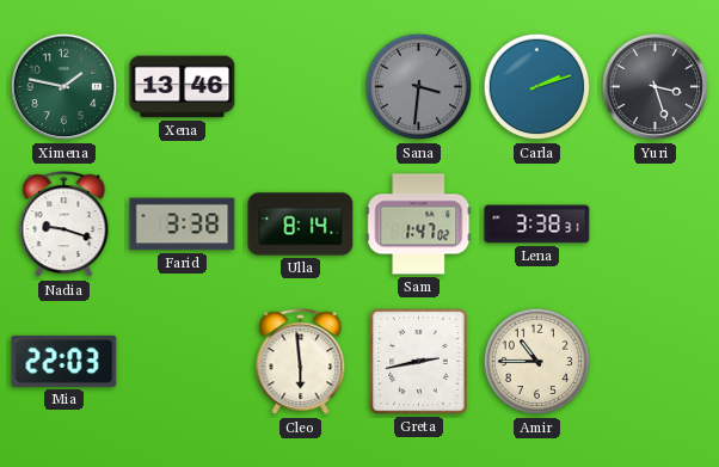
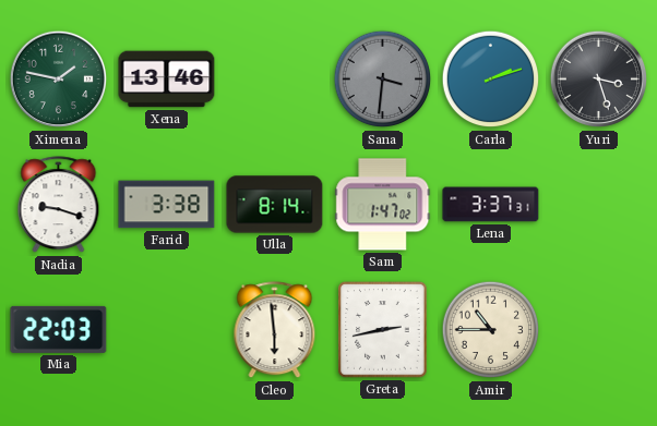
Lena: 3:38 -> 3:37
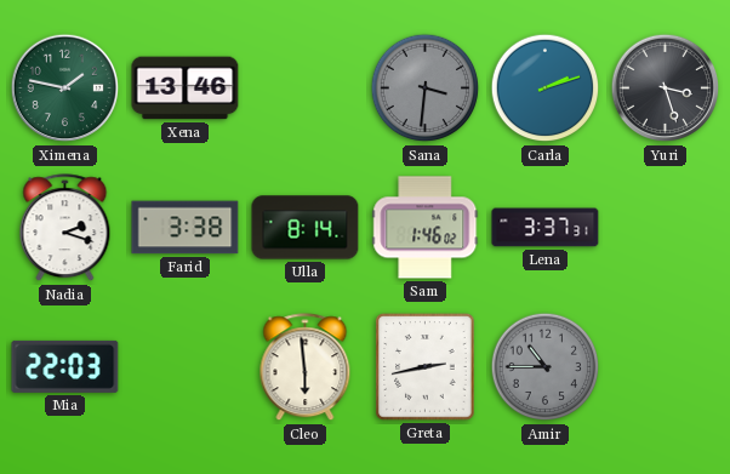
Nadia: 9:18 -> 2:18
Sam: 1:47 -> 1:46
Amir dial: cream -> grey
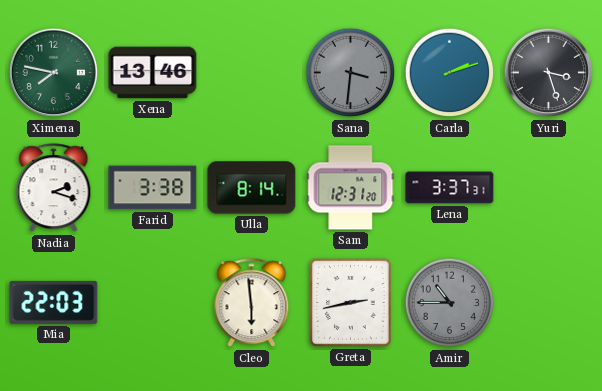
Ximena: 1:47 -> 7:47
Sam: 1:46 -> 12:31
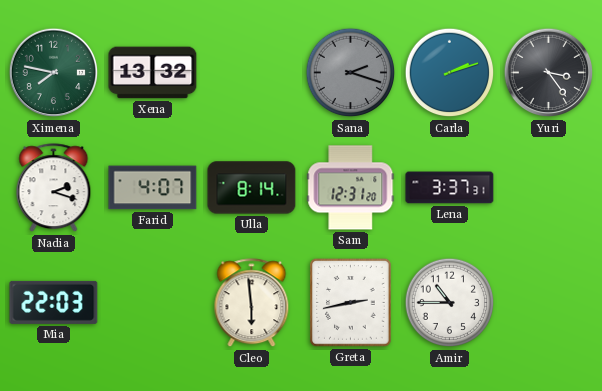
Xena: 13:46 -> 13:32
Sana: 3:31 -> 2:18
Yuri: 3:27 -> 3:24
Farid: 3:38 -> 4:07
Amir dial: grey -> white
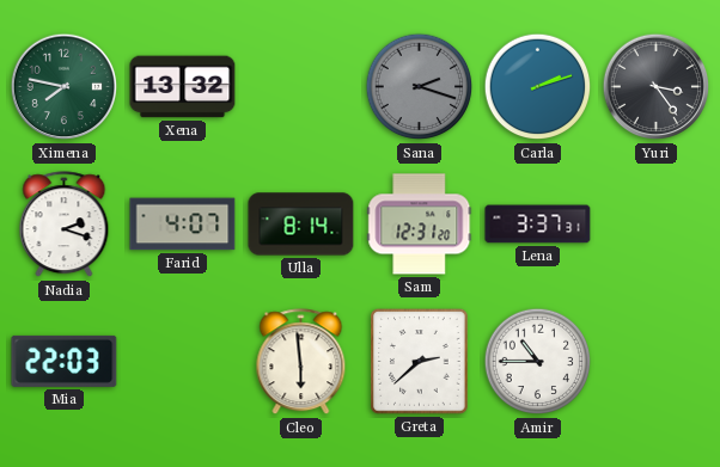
Greta: 2:43 -> 2:38
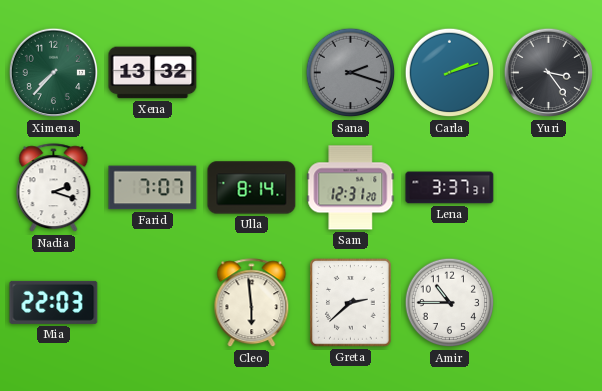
Ximena: 7:47 -> 7:37
Farid: 4:07 -> 7:07
